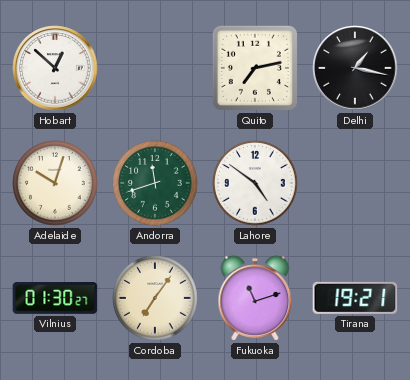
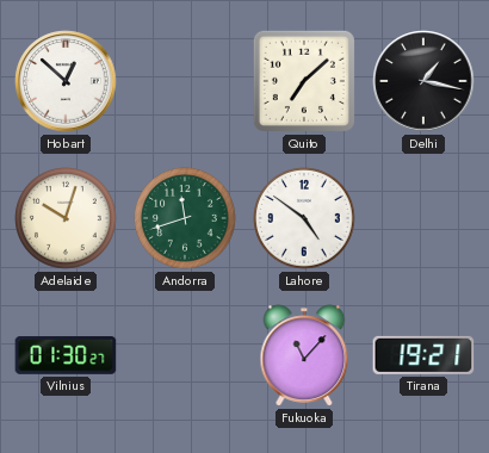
Quito: 7:13 -> 7:08
Cordoba: 7:06 -> none
Fukuoka: 11:12 -> 11:07
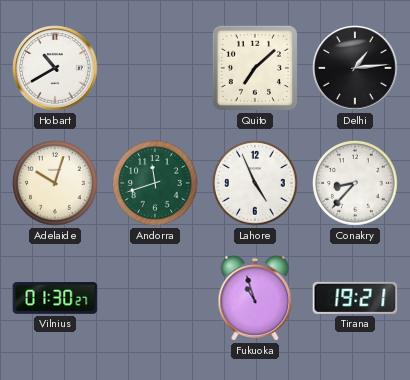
Hobart: 12:52 -> 10:40
Delhi: 1:17 -> 1:14
Lahore: 4:51 -> 4:56
Conakry: none -> 8:37
Fukuoka: 11:07 -> 10:57
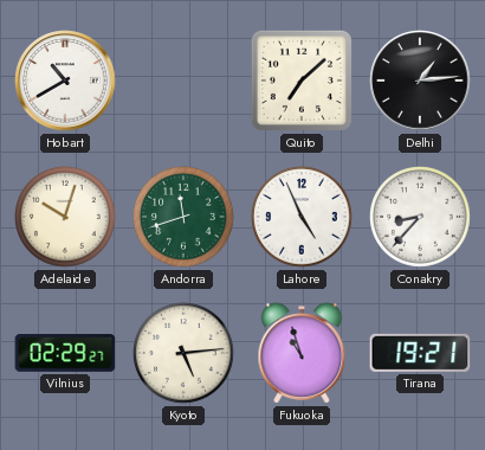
Vilnius: 01:30 -> 02:29
Kyoto: none -> 5:14
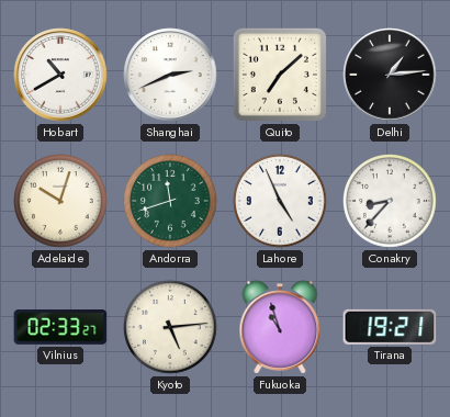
Shanghai: none -> 2:41
Vilnius: 02:29 -> 02:33
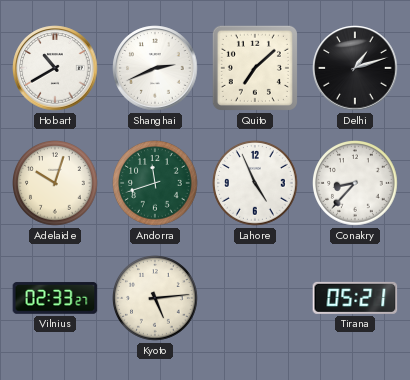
Delhi: 1:14 -> 1:12
Fukuoka: 10:57 -> none
Tirana: 19:21 -> 05:21
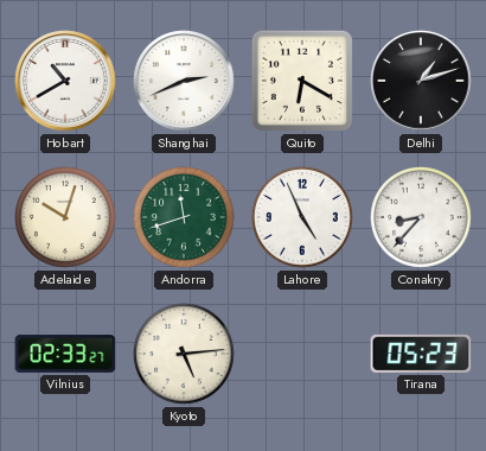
Quito: 7:08 -> 6:20
Tirana: 05:21 -> 05:23
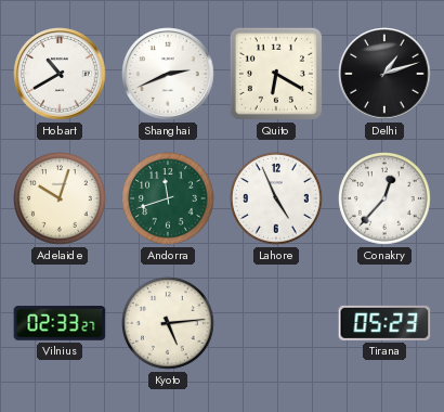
Conakry: 8:37 -> 12:37
